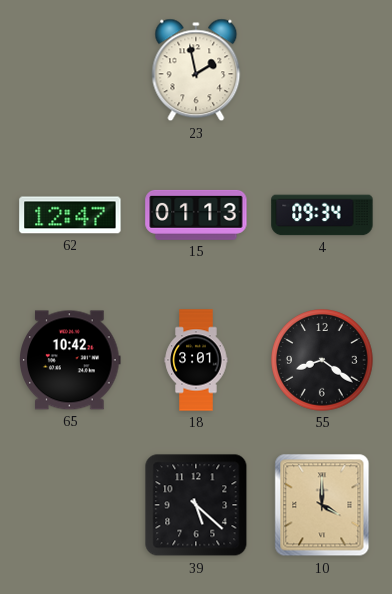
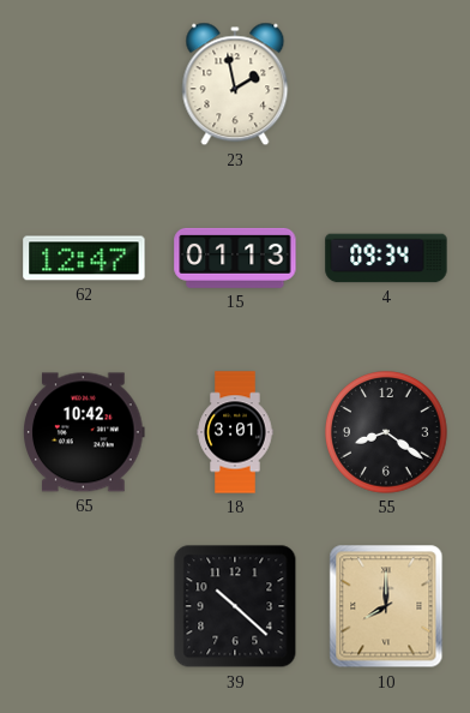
39: 5:22 -> 10:22
10: 4:00 -> 8:00
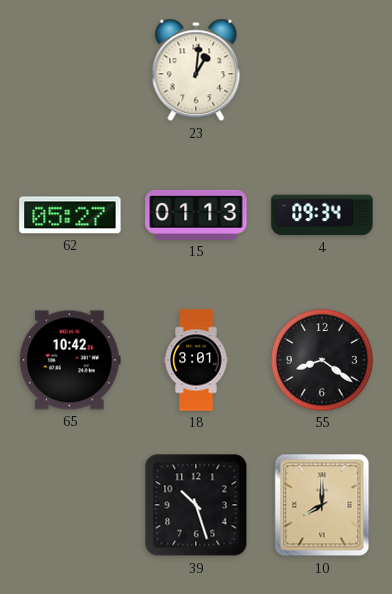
23: 1:58 -> 1:01
62: 12:47 -> 05:27
39: 10:22 -> 10:27
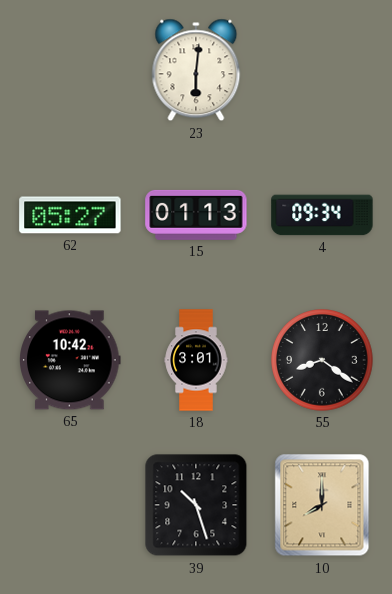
23: 1:01 -> 6:01
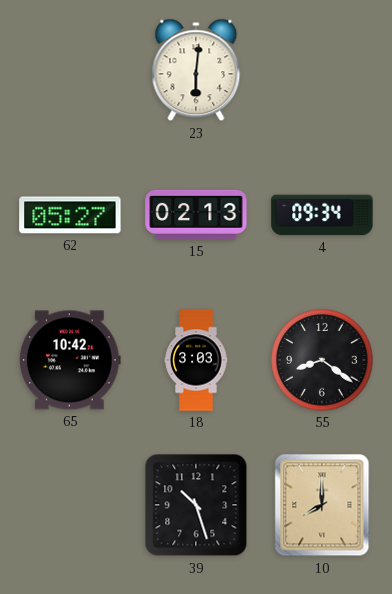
15: 01:13 -> 02:13
18: 3:01 -> 3:03
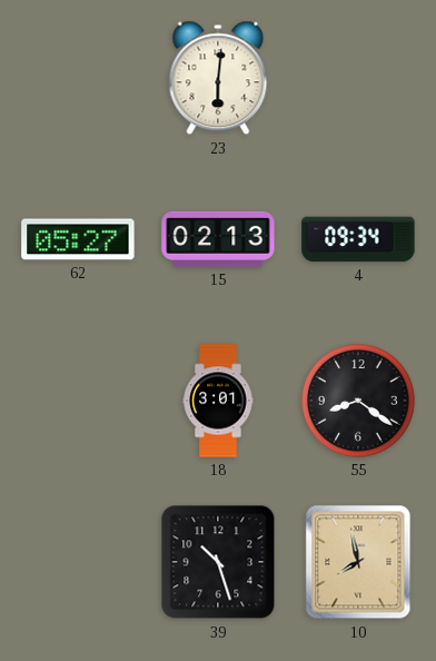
65: 10:42 -> none
18: 3:03 -> 3:01
10: 8:00 -> 7:58
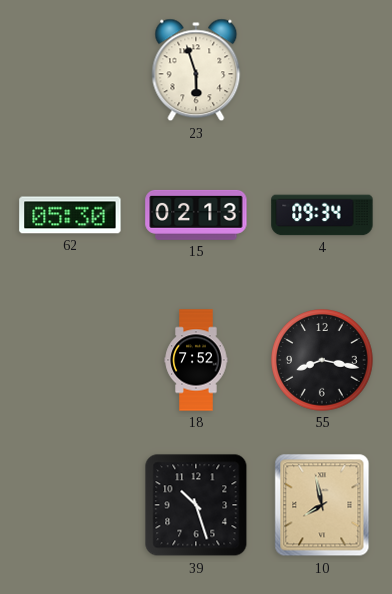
23: 6:01 -> 5:57
62: 05:27 -> 05:30
18: 3:01 -> 7:52
55: 8:21 -> 8:17
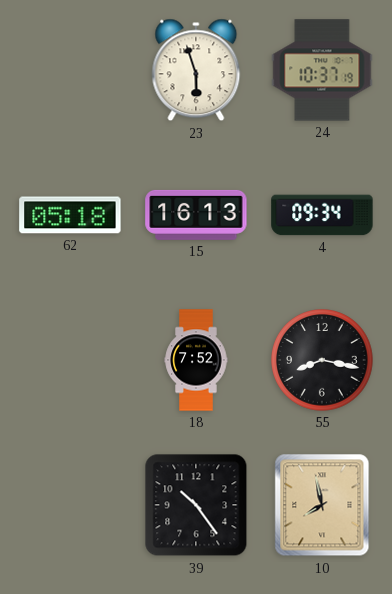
24: none -> 10:37
62: 05:30 -> 05:18
15: 02:13 -> 16:13
39: 10:27 -> 10:24
